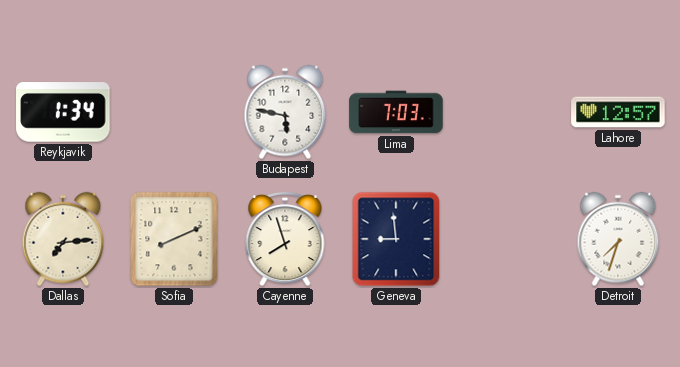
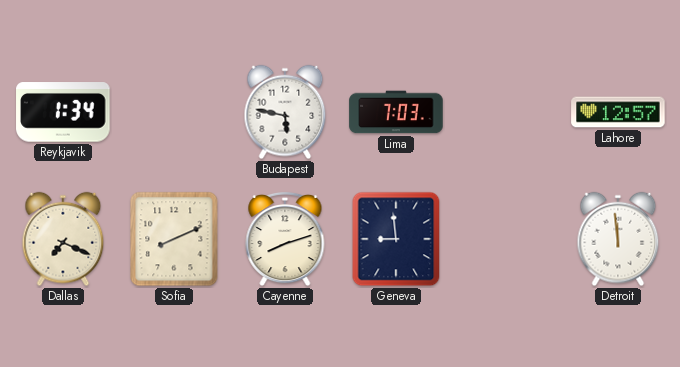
Dallas: 7:14 -> 7:19
Cayenne: 7:57 -> 8:12
Detroit: 7:33 -> 11:59
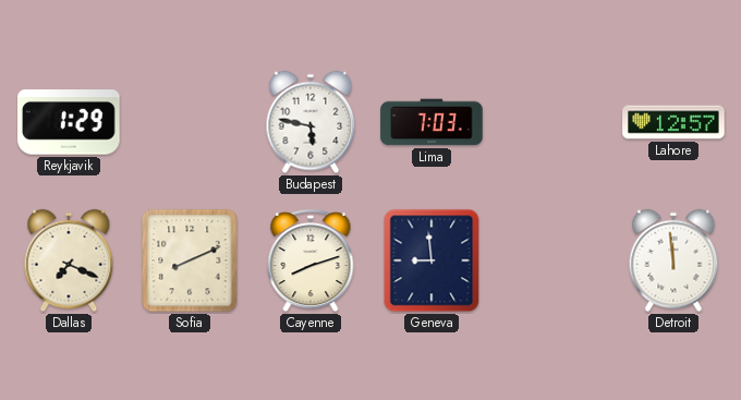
Reykjavik: 1:34 -> 1:29
